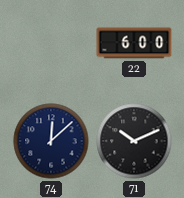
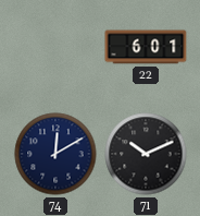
22: 6:00 -> 6:01
74: 12:08 -> 12:10
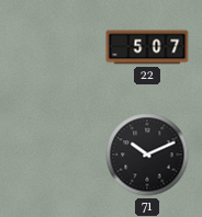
22: 6:01 -> 5:07
74: 12:10 -> none
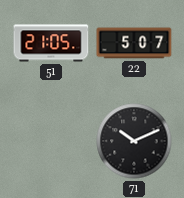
51: none -> 21:05
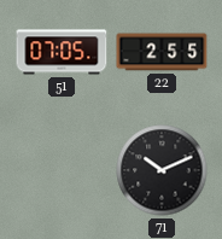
51: 21:05 -> 07:05
22: 5:07 -> 2:55
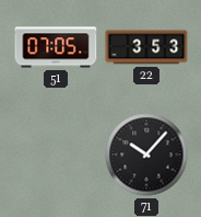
22: 2:55 -> 3:53
71: 10:11 -> 10:07
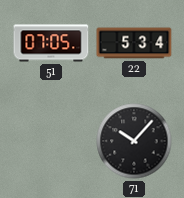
22: 3:53 -> 5:34
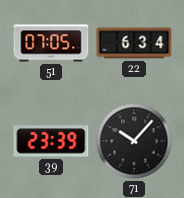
22: 5:34 -> 6:34
39: none -> 23:39
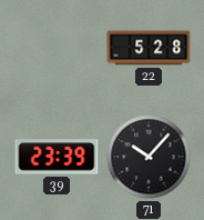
51: 07:05 -> none
22: 6:34 -> 5:28
